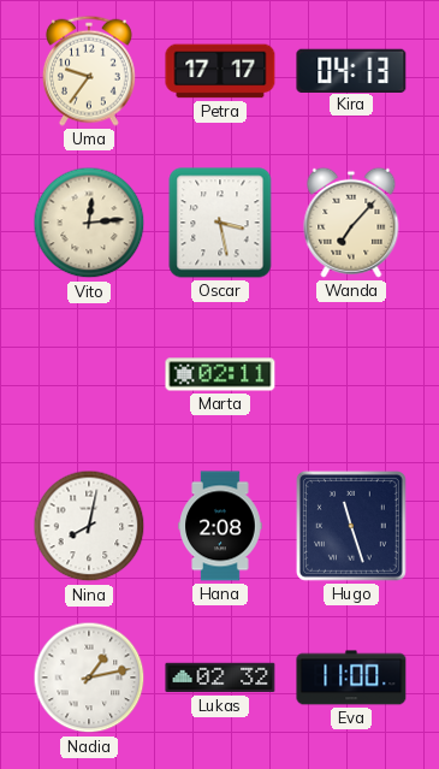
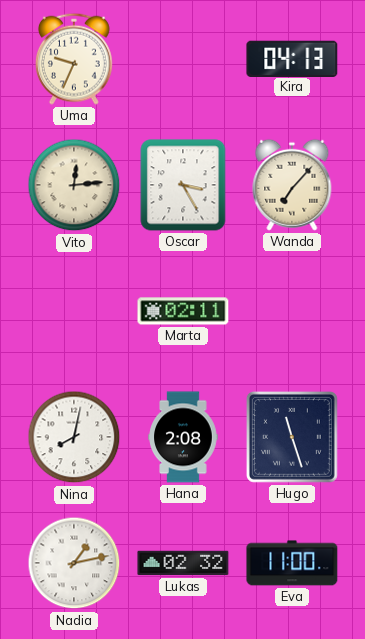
Uma: 9:36 -> 9:34
Petra: 17:17 -> none
Oscar: 3:28 -> 3:25
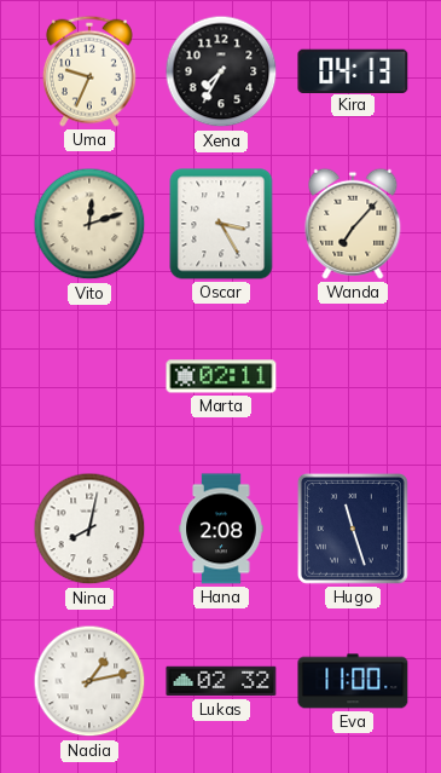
Xena: none -> 7:35
Vito: 12:14 -> 12:12
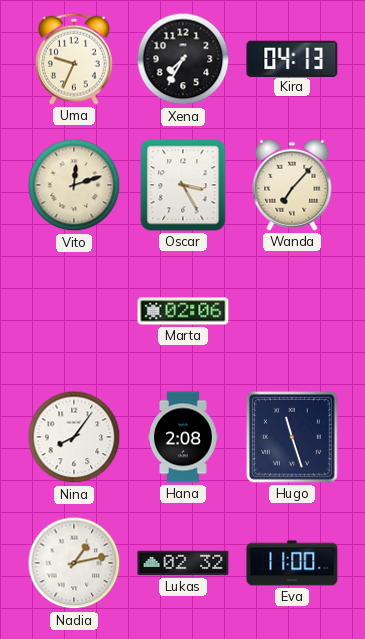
Marta: 02:11 -> 02:06
Nina: 8:02 -> 8:06
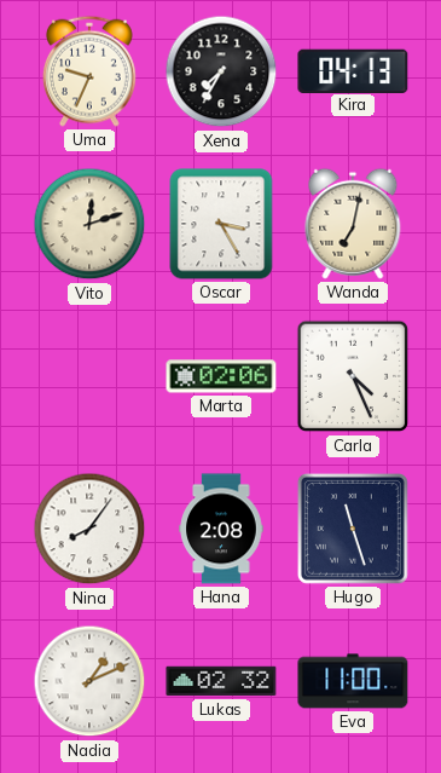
Wanda: 7:07 -> 7:02
Carla: none -> 4:26
Nadia: 1:13 -> 1:11
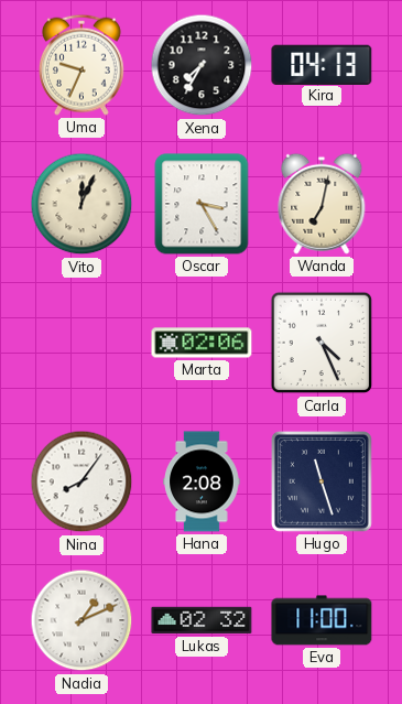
Vito: 12:12 -> 12:04
